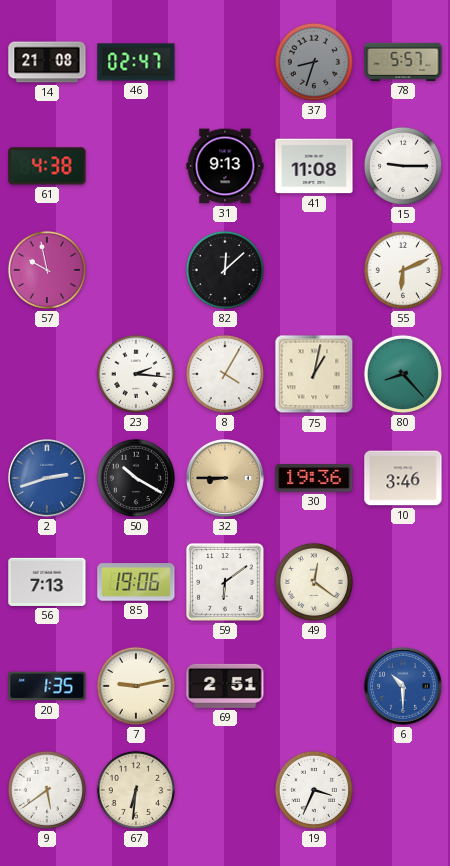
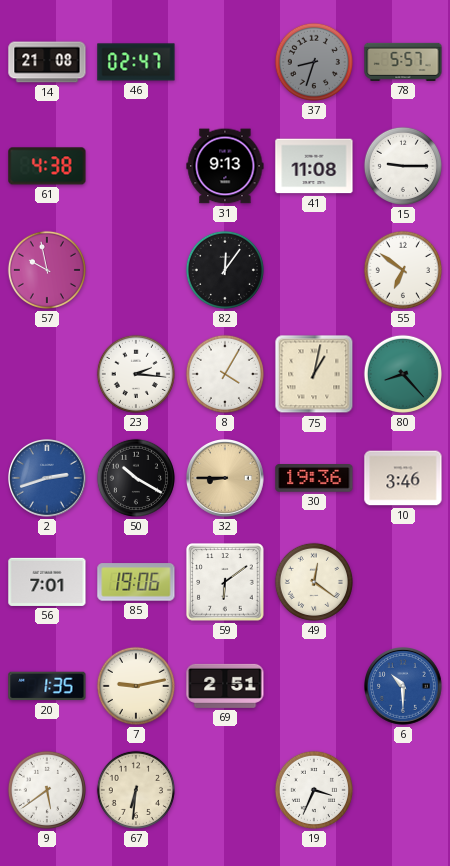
82: 12:08 -> 12:06
55: 6:11 -> 6:51
56: 7:13 -> 7:01
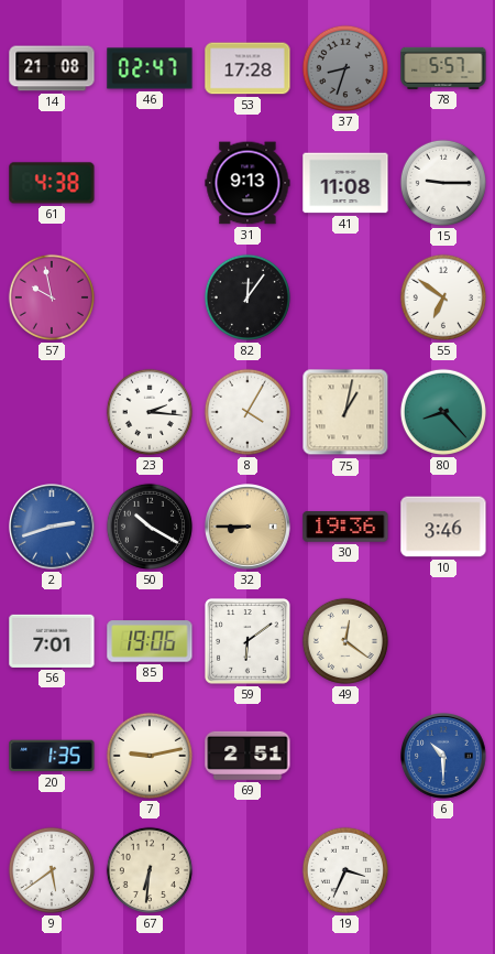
53: none -> 17:28
